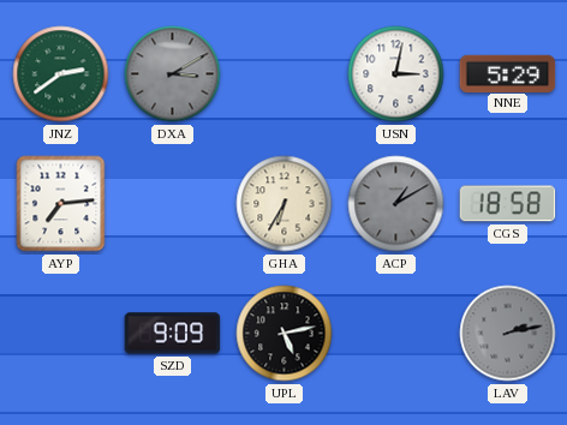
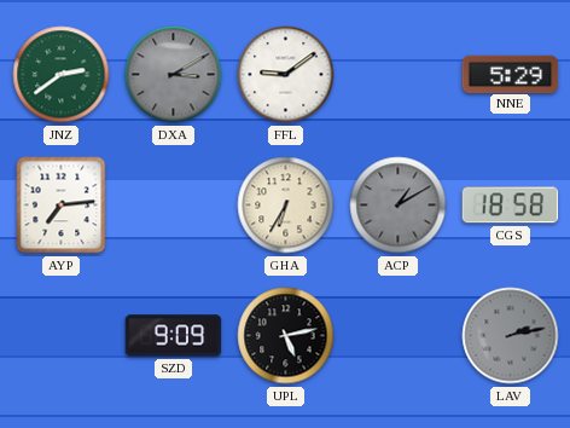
FFL: none -> 9:09
USN: 3:02 -> none
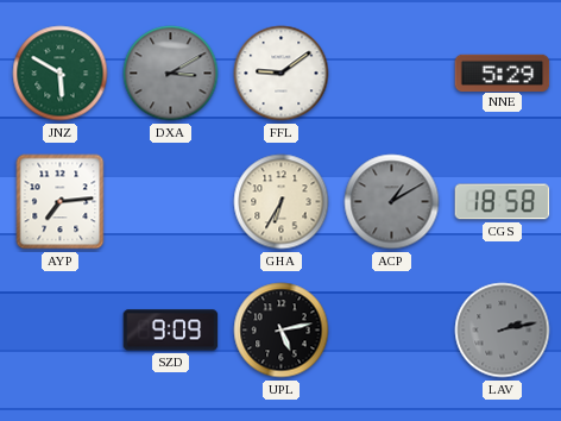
JNZ: 2:39 -> 5:50
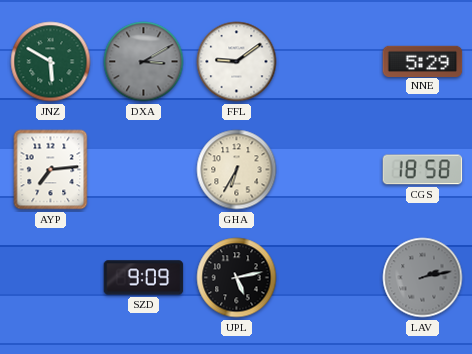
ACP: 1:10 -> none
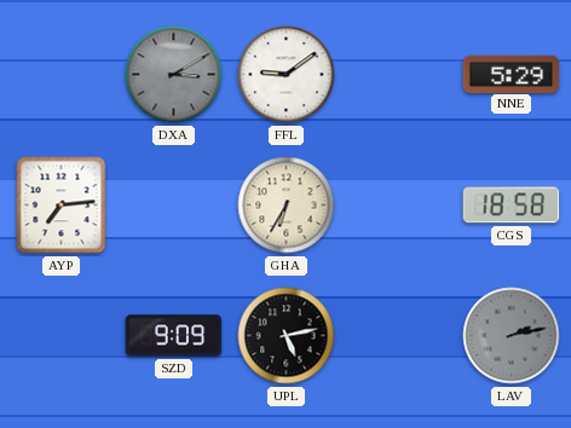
JNZ: 5:50 -> none
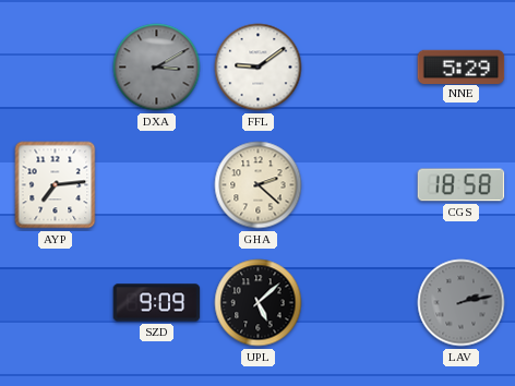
GHA: 6:35 -> 2:22
UPL: 5:13 -> 5:08
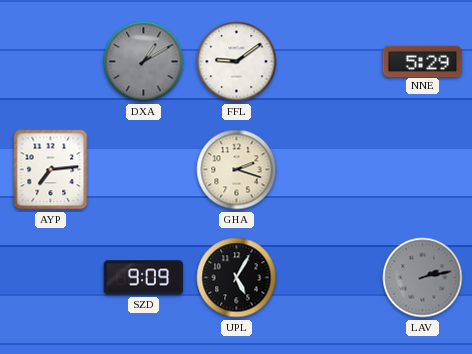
DXA: 3:10 -> 1:10
GHA: 2:22 -> 2:18
CGS: 18:58 -> none
UPL: 5:08 -> 5:05
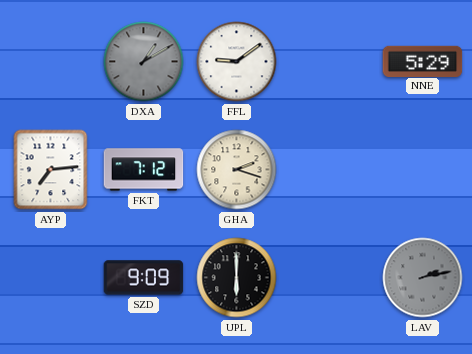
FKT: none -> 7:12
UPL: 5:05 -> 6:00
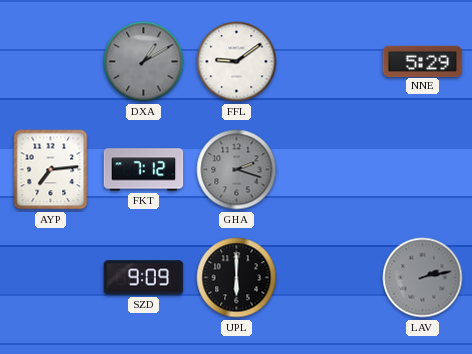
GHA dial: cream -> grey
